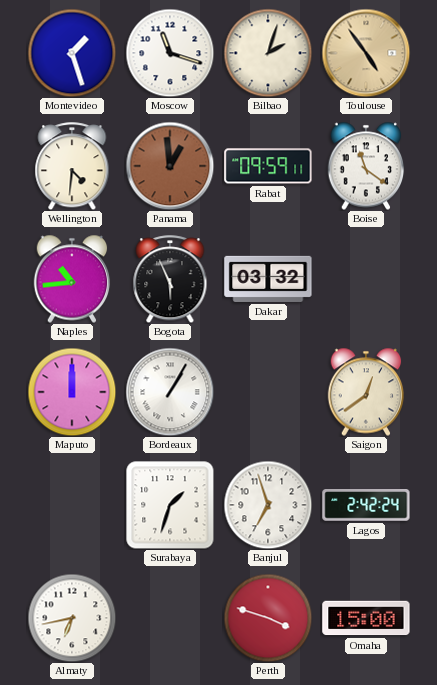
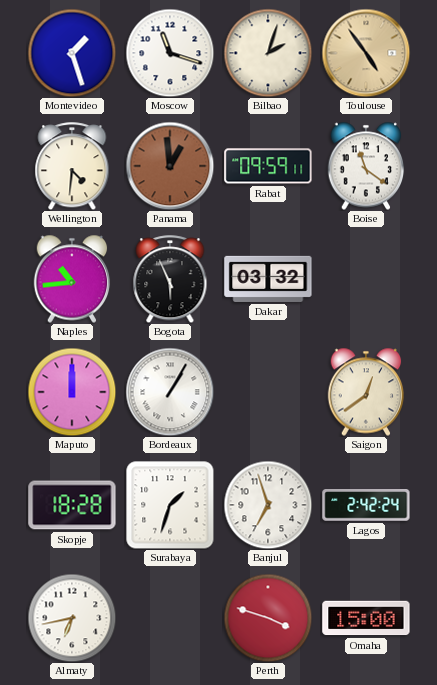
Skopje: none -> 18:28
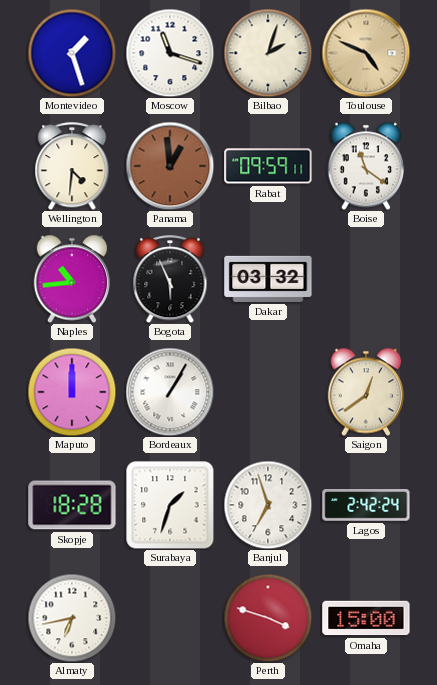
Toulouse: 4:54 -> 4:49
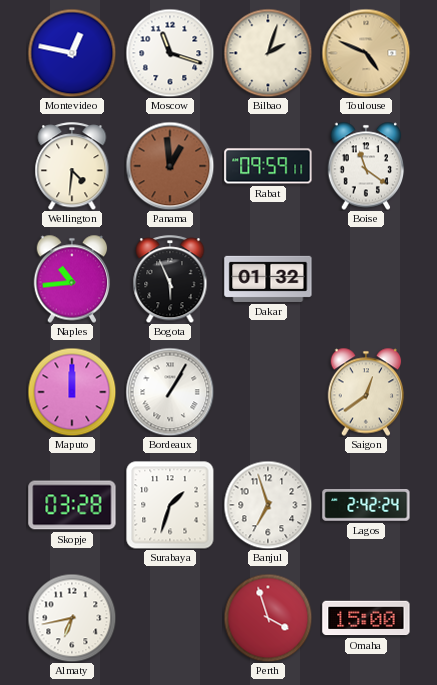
Montevideo: 1:27 -> 12:47
Dakar: 03:32 -> 01:32
Skopje: 18:28 -> 03:28
Perth: 3:48 -> 3:57
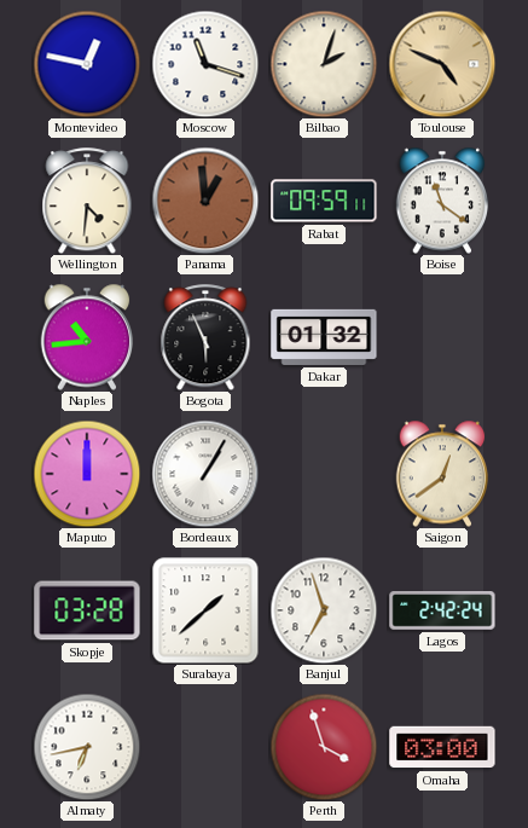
Surabaya: 1:33 -> 1:38
Omaha: 15:00 -> 03:00
